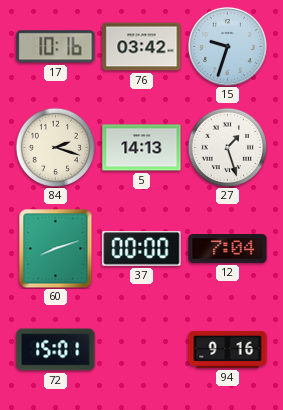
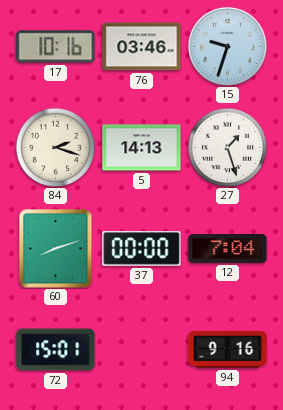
76: 03:42 -> 03:46
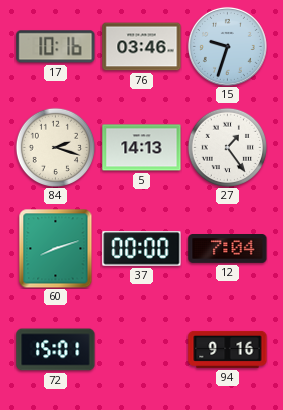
27: 1:27 -> 1:24
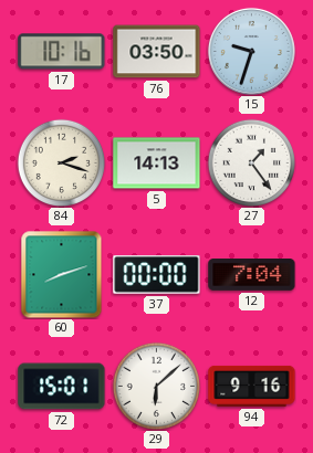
76: 03:46 -> 03:50
29: none -> 6:08
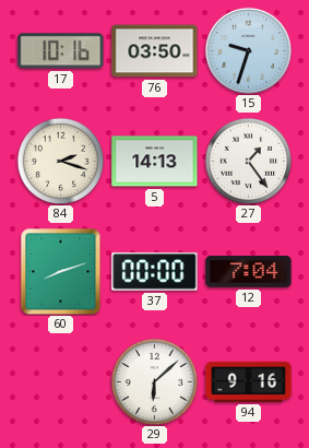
72: 15:01 -> none
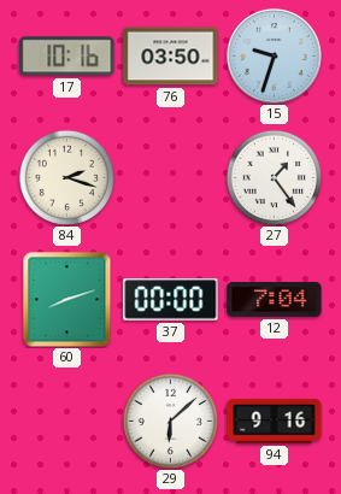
5: 14:13 -> none
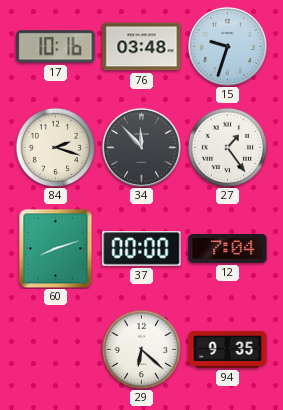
76: 03:50 -> 03:48
34: none -> 11:53
29: 6:08 -> 6:22
94: 9:16 -> 9:35
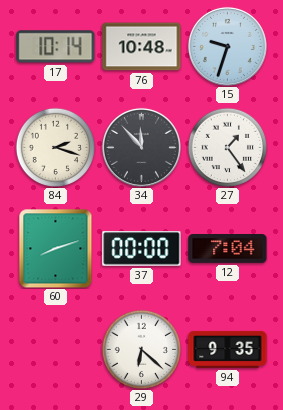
17: 10:16 -> 10:14
76: 03:48 -> 10:48
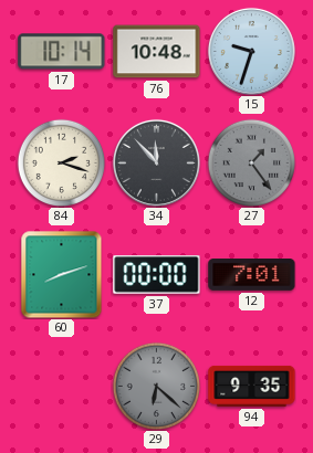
27 dial: white -> grey
12: 7:04 -> 7:01
29 dial: white -> grey
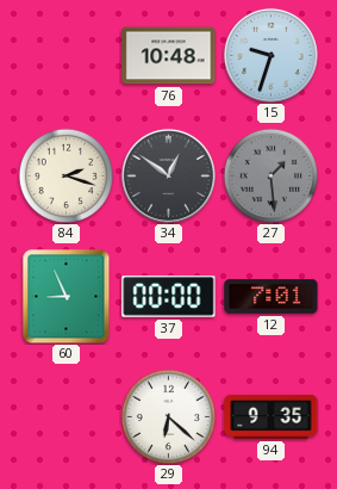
17: 10:14 -> none
34: 11:53 -> 12:51
27: 1:24 -> 1:29
60: 8:12 -> 8:56
29 dial: grey -> white
